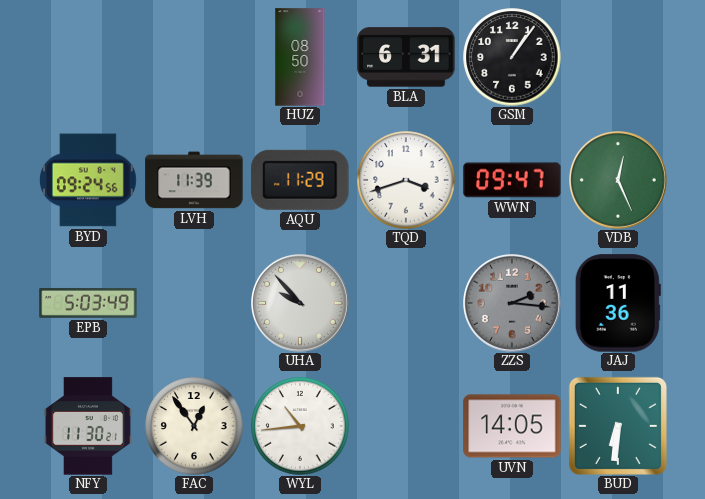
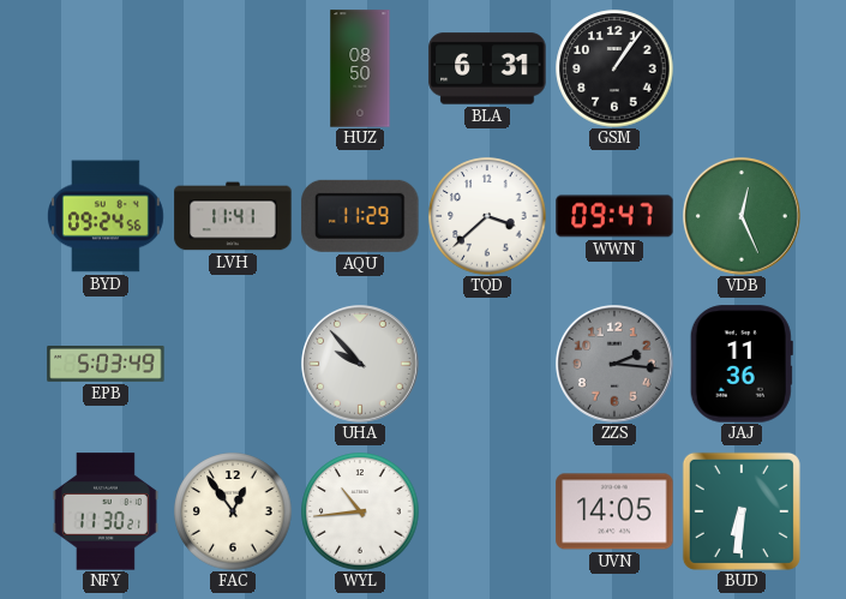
LVH: 11:39 -> 11:41
TQD: 3:42 -> 3:38
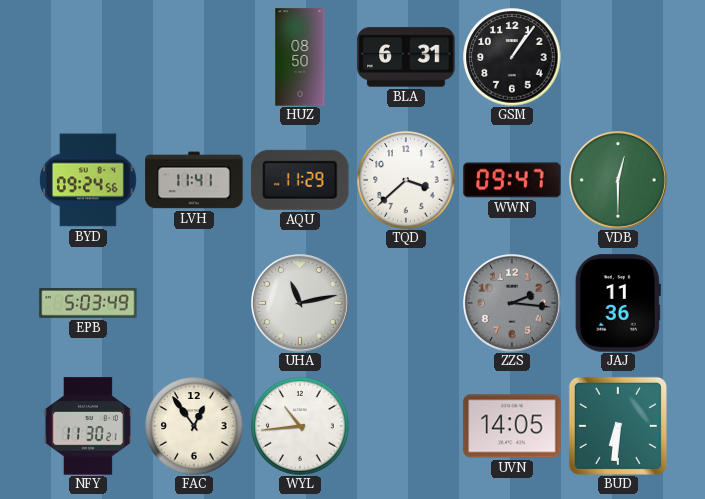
VDB: 12:26 -> 12:30
UHA: 9:53 -> 11:13
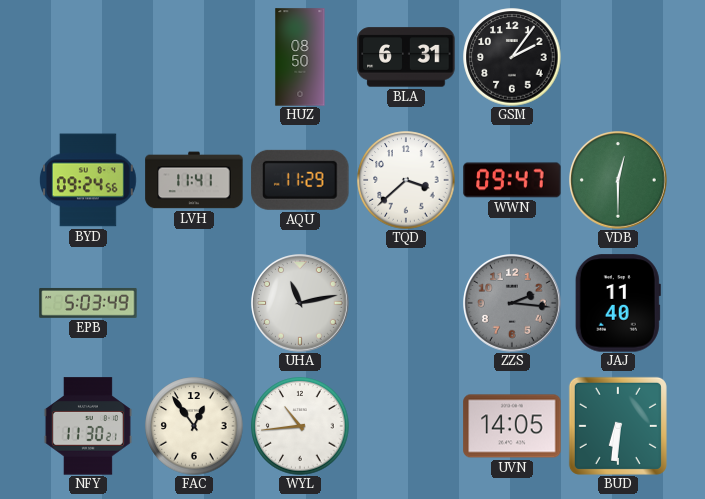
GSM: 1:06 -> 2:06
JAJ: 11:36 -> 11:40
